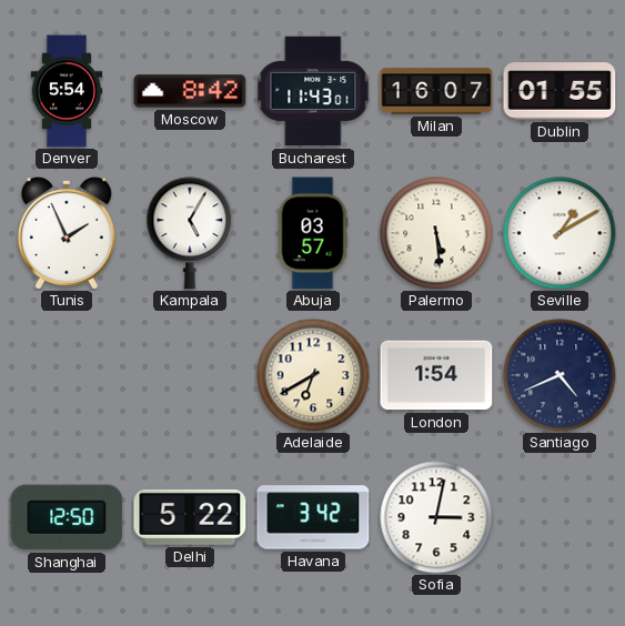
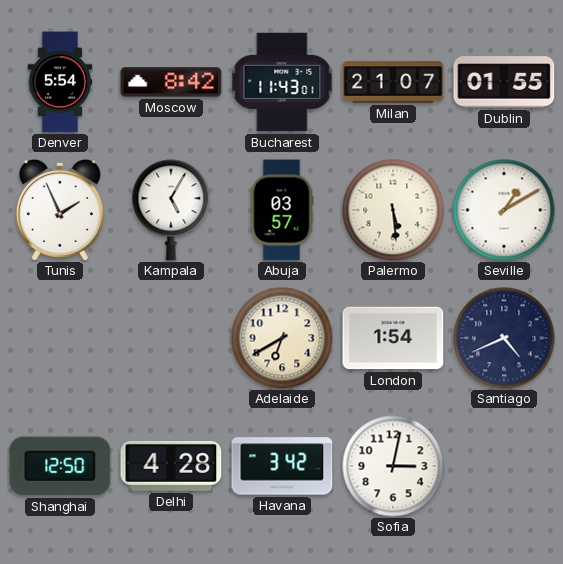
Milan: 16:07 -> 21:07
Delhi: 5:22 -> 4:28
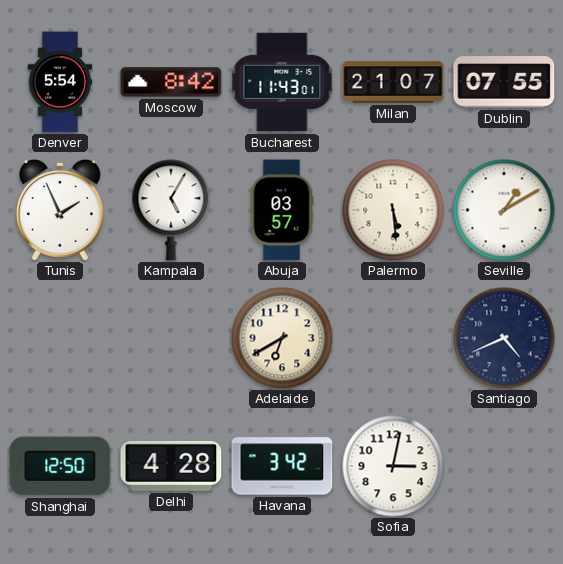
Dublin: 01:55 -> 07:55
London: 1:54 -> none
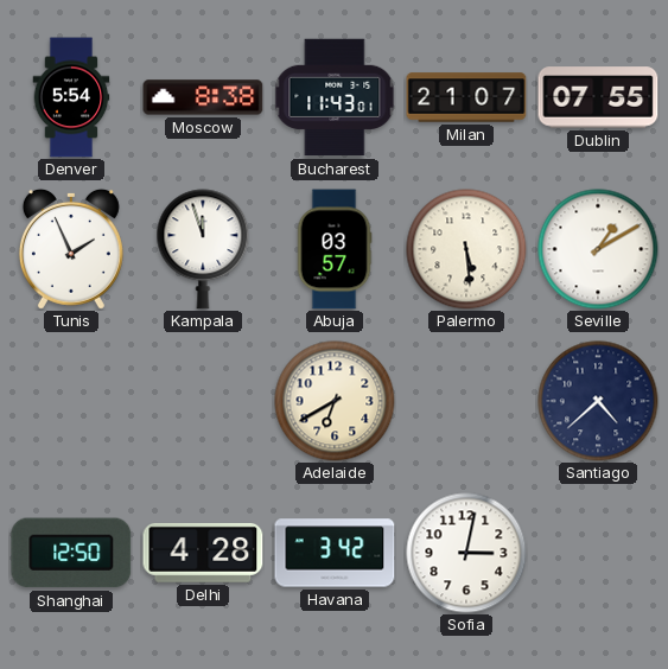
Moscow: 8:42 -> 8:38
Kampala: 5:05 -> 11:57
Santiago: 4:41 -> 4:38
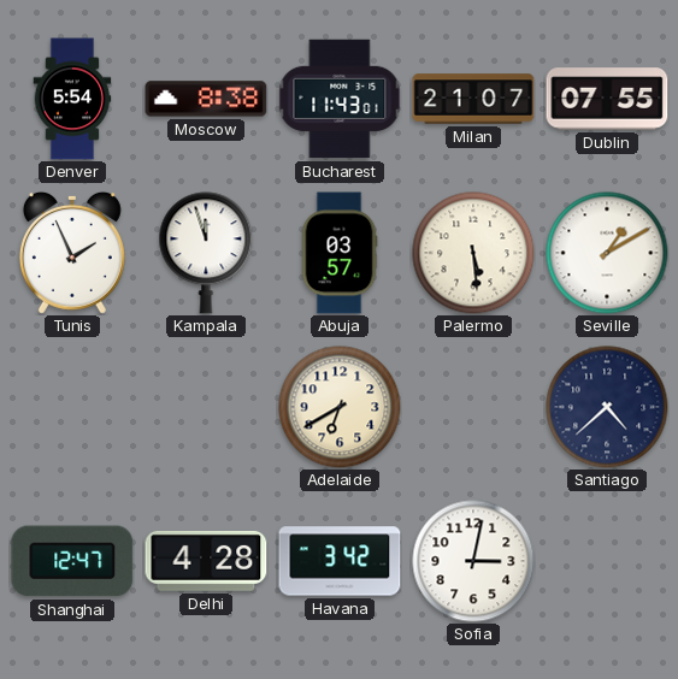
Shanghai: 12:50 -> 12:47
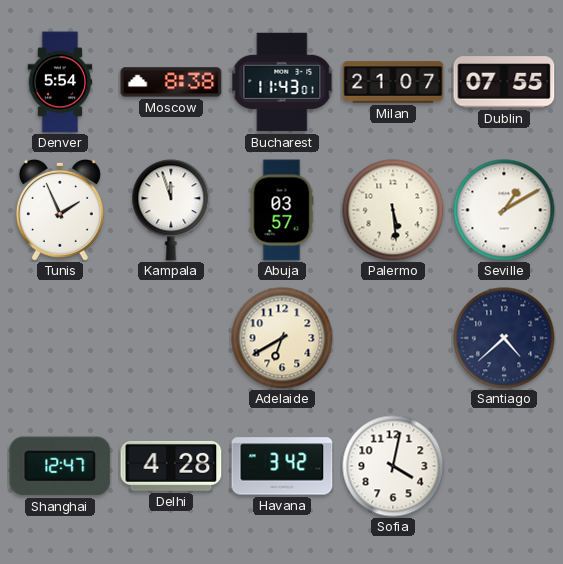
Sofia: 3:02 -> 4:02
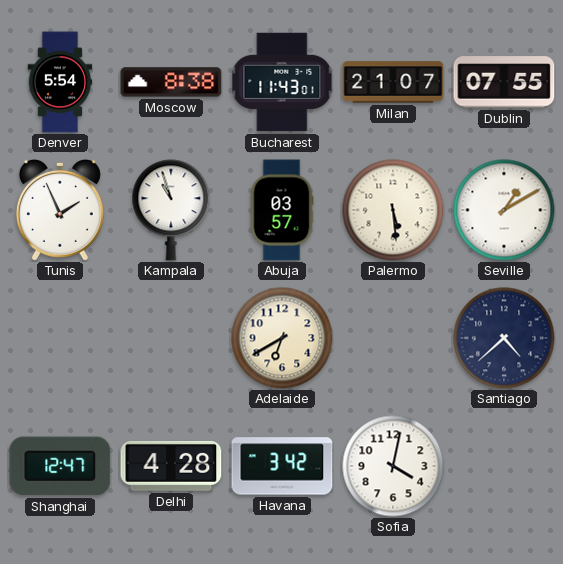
Kampala: 11:57 -> 10:57
